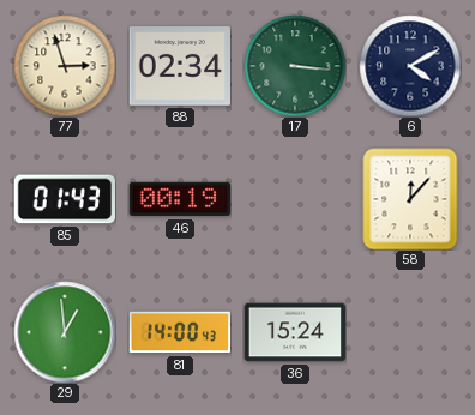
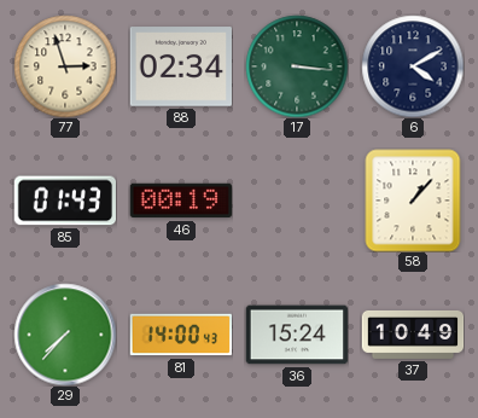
58: 12:07 -> 1:07
29: 12:59 -> 7:37
37: none -> 10:49
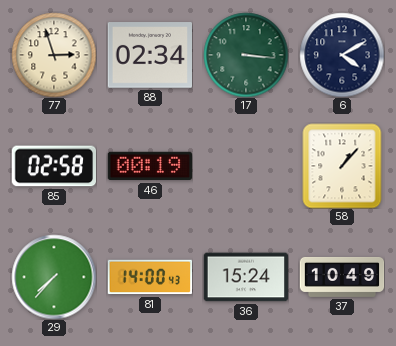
85: 01:43 -> 02:58
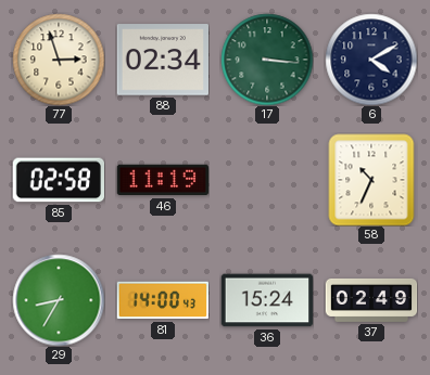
46: 00:19 -> 11:19
58: 1:07 -> 10:34
29: 7:37 -> 8:35
37: 10:49 -> 02:49
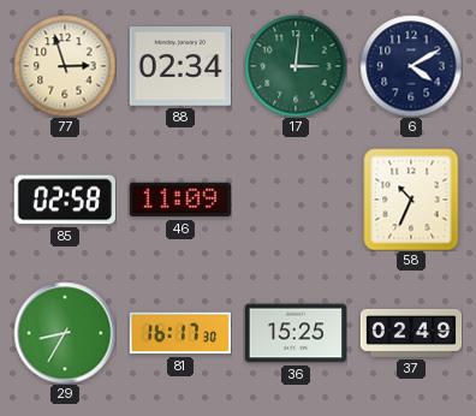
17: 3:16 -> 3:01
46: 11:19 -> 11:09
81: 14:00 -> 16:17
36: 15:24 -> 15:25
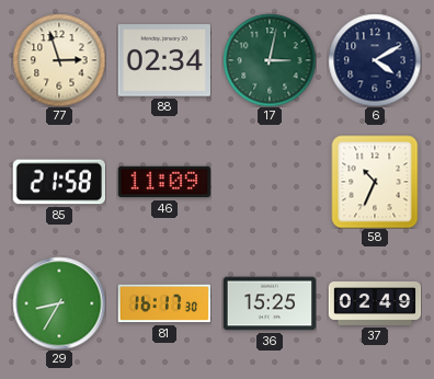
17: 3:01 -> 3:02
85: 02:58 -> 21:58
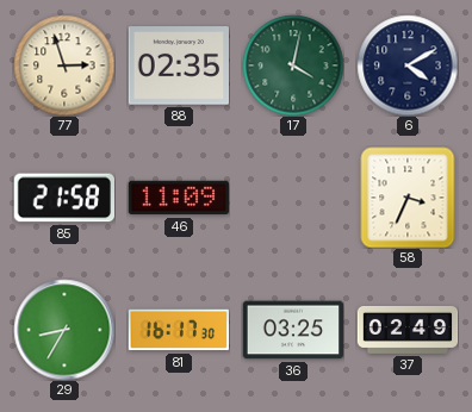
88: 02:34 -> 02:35
17: 3:02 -> 4:02
58: 10:34 -> 3:34
36: 15:25 -> 03:25
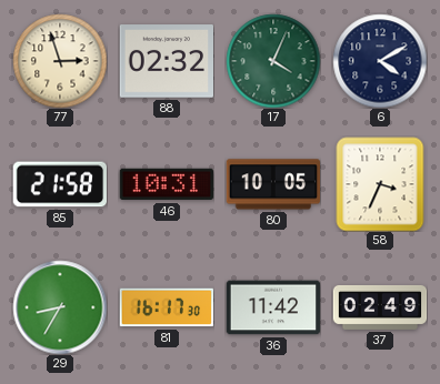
88: 02:35 -> 02:32
17: 4:02 -> 4:04
46: 11:09 -> 10:31
80: none -> 10:05
36: 03:25 -> 11:42
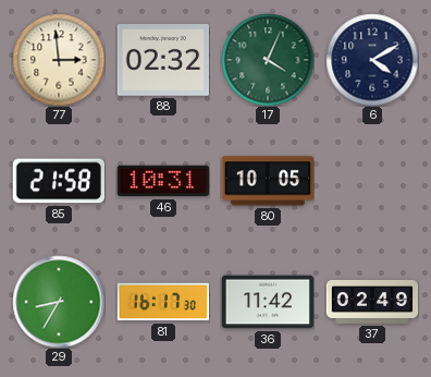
77: 2:57 -> 2:59
58: 3:34 -> none
